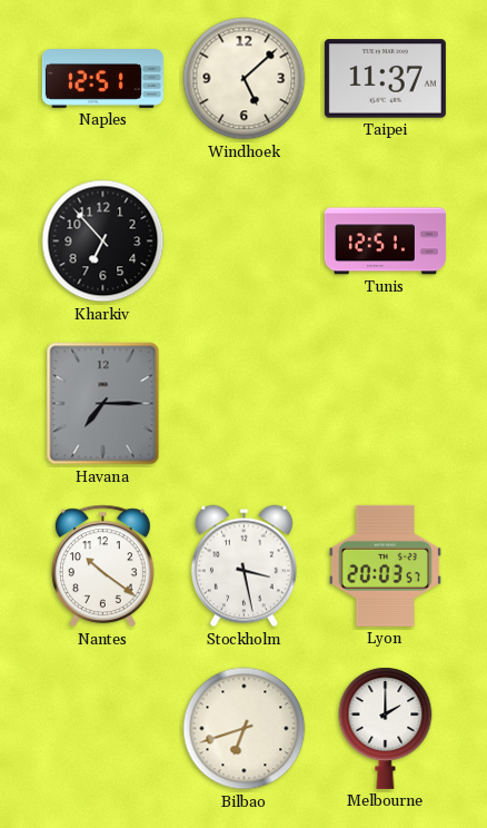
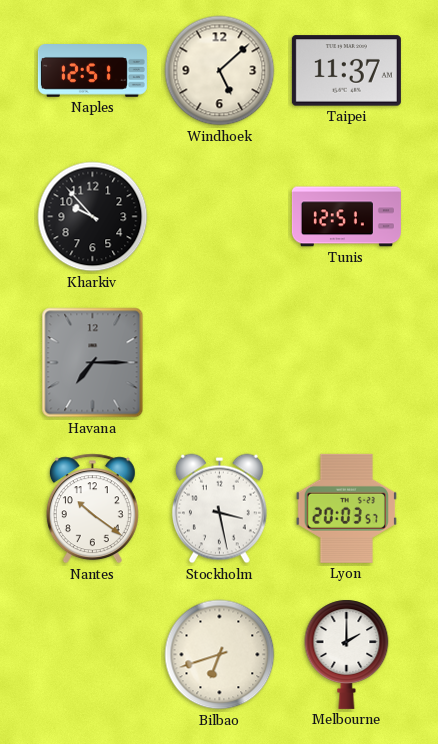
Kharkiv: 6:53 -> 9:53
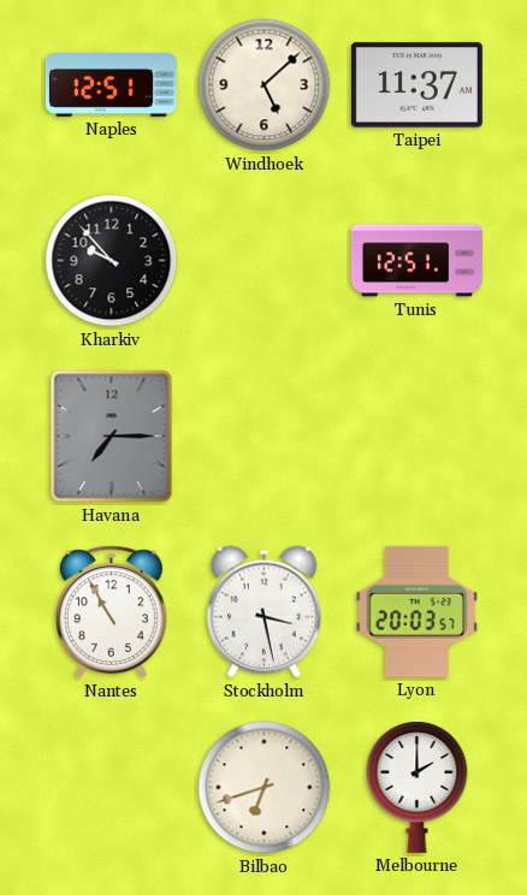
Nantes: 10:21 -> 10:55
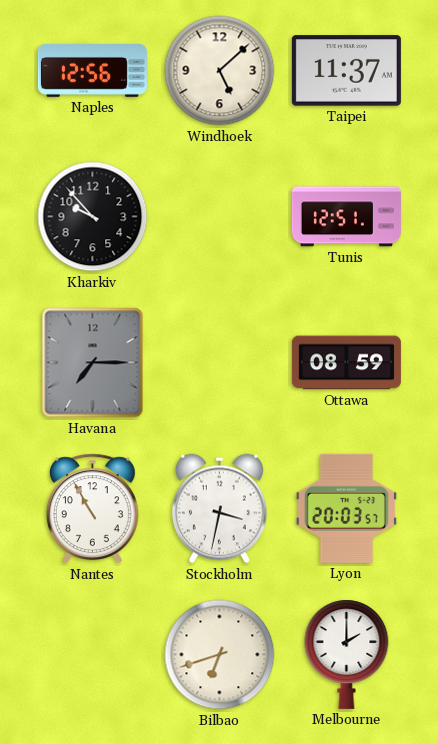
Naples: 12:51 -> 12:56
Ottawa: none -> 08:59
Stockholm: 3:28 -> 3:32
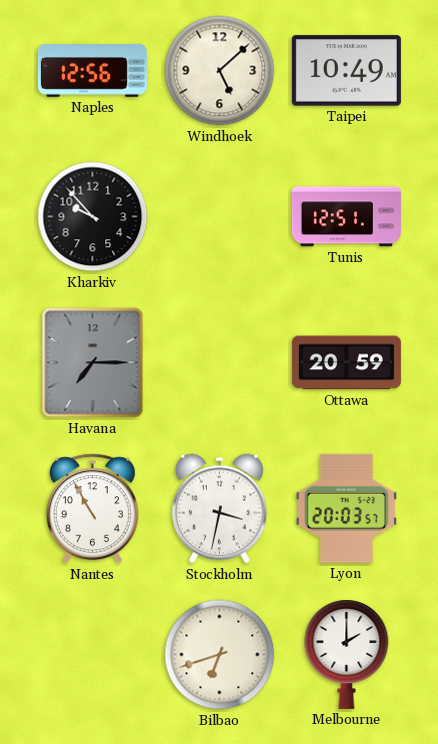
Taipei: 11:37 -> 10:49
Ottawa: 08:59 -> 20:59
